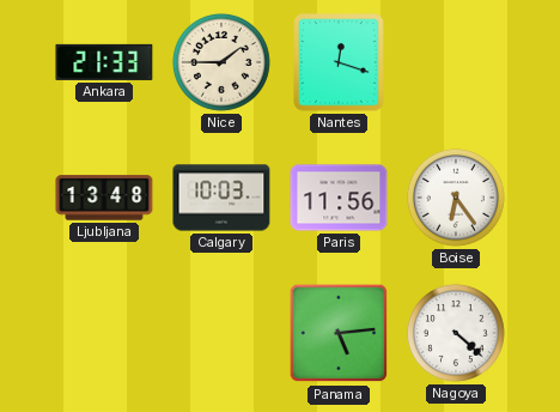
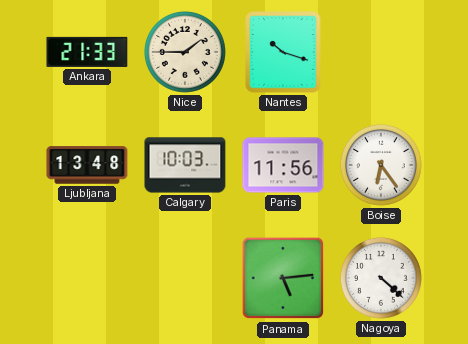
Nantes: 12:18 -> 10:18
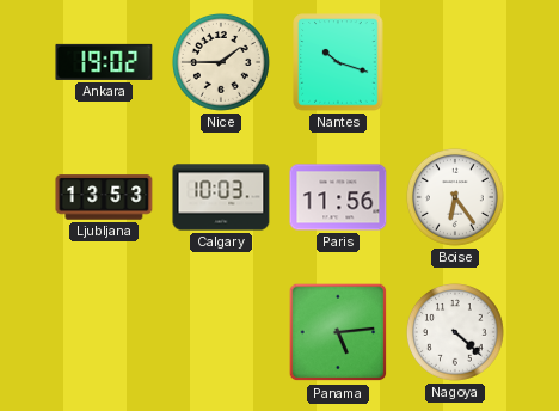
Ankara: 21:33 -> 19:02
Ljubljana: 13:48 -> 13:53
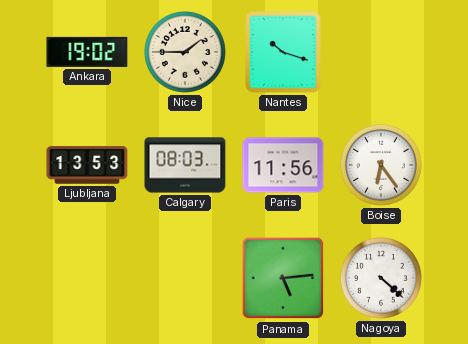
Calgary: 10:03 -> 08:03
